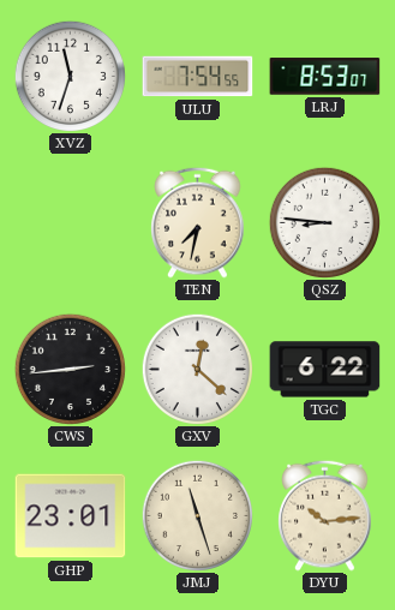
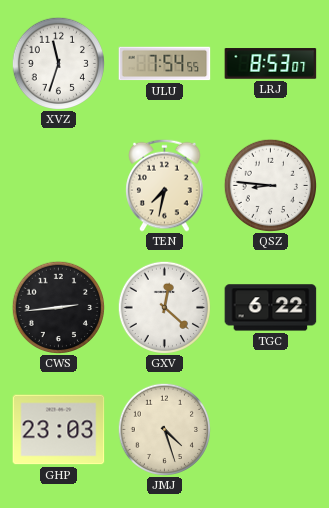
GHP: 23:01 -> 23:03
JMJ: 11:27 -> 4:27
DYU: 10:14 -> none
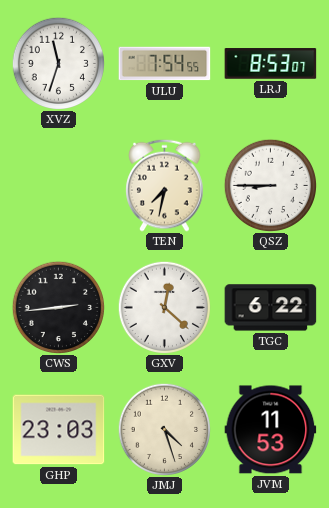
QSZ: 8:46 -> 8:45
JVM: none -> 11:53
